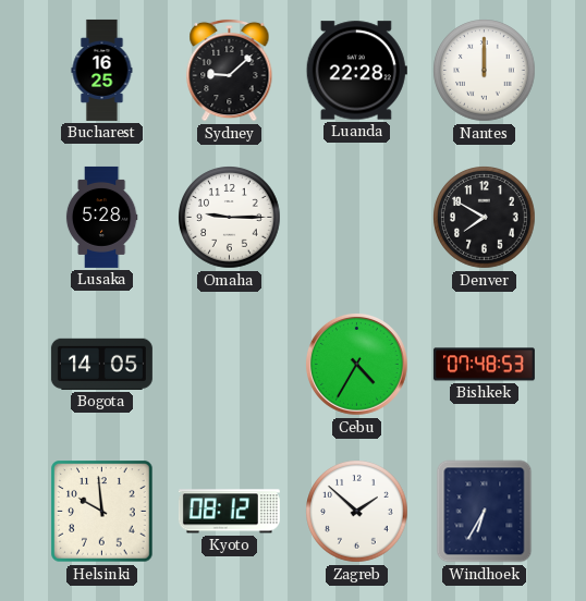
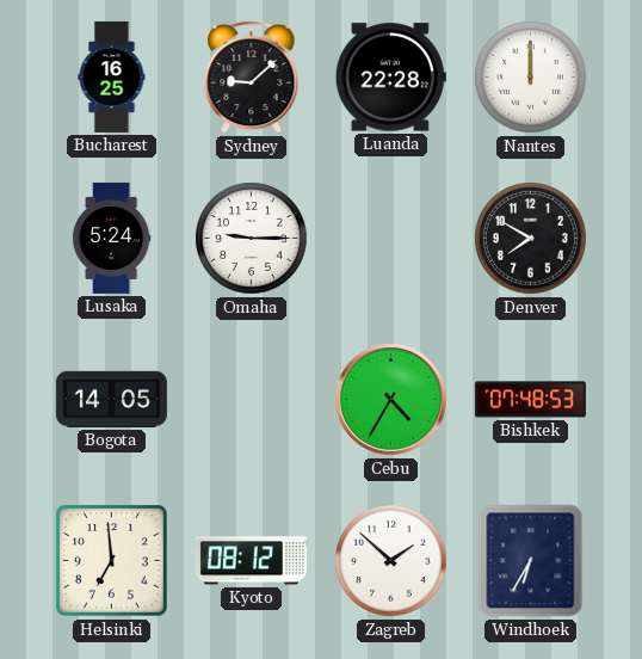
Lusaka: 5:28 -> 5:24
Helsinki: 9:59 -> 6:59
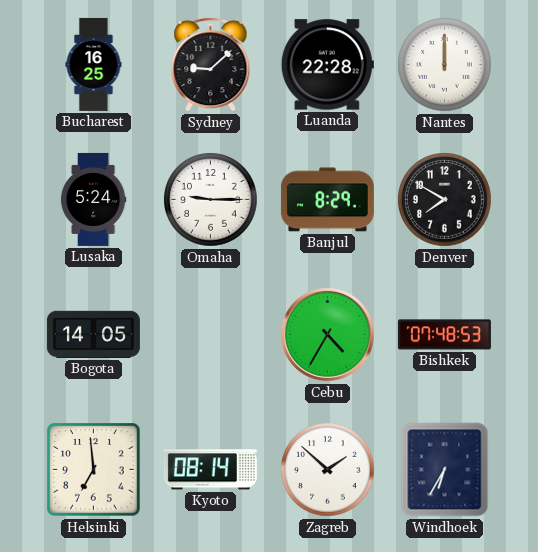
Banjul: none -> 8:29
Kyoto: 08:12 -> 08:14
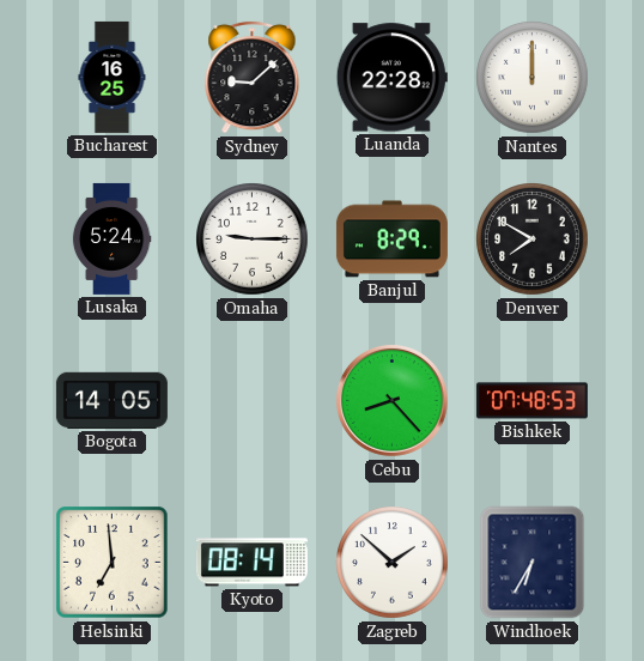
Cebu: 4:35 -> 8:23
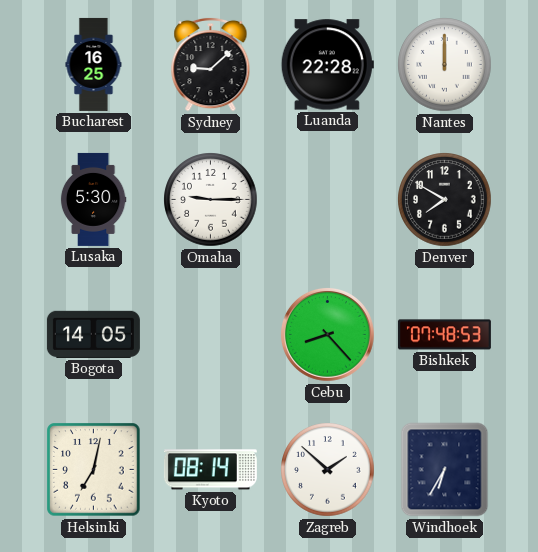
Lusaka: 5:24 -> 5:30
Banjul: 8:29 -> none
Helsinki: 6:59 -> 7:02
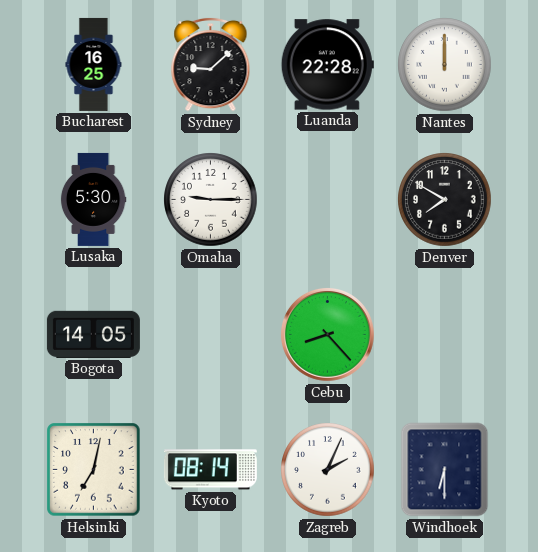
Bishkek: 07:48 -> none
Zagreb: 1:52 -> 2:04
Windhoek: 6:35 -> 6:30
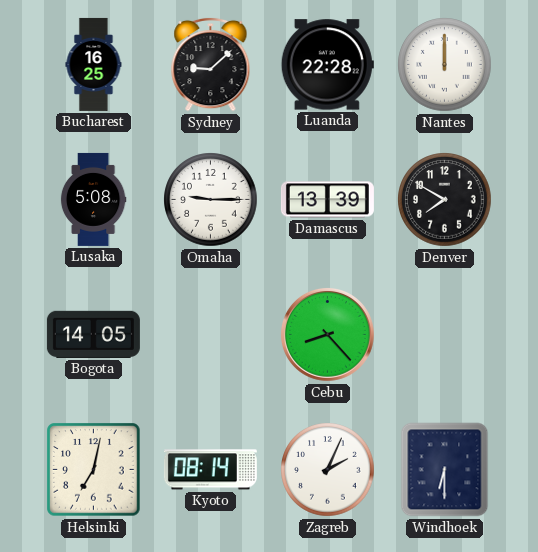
Lusaka: 5:30 -> 5:08
Damascus: none -> 13:39
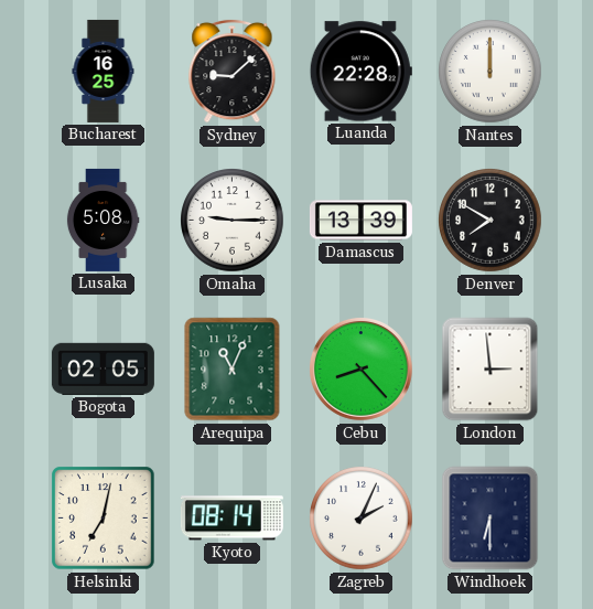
Bogota: 14:05 -> 02:05
Arequipa: none -> 11:04
London: none -> 2:59
